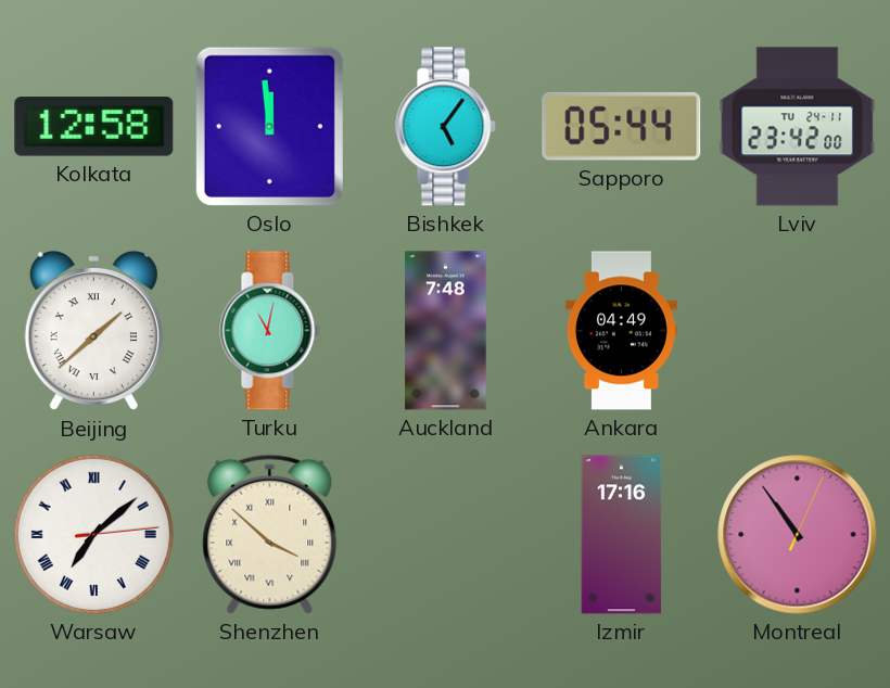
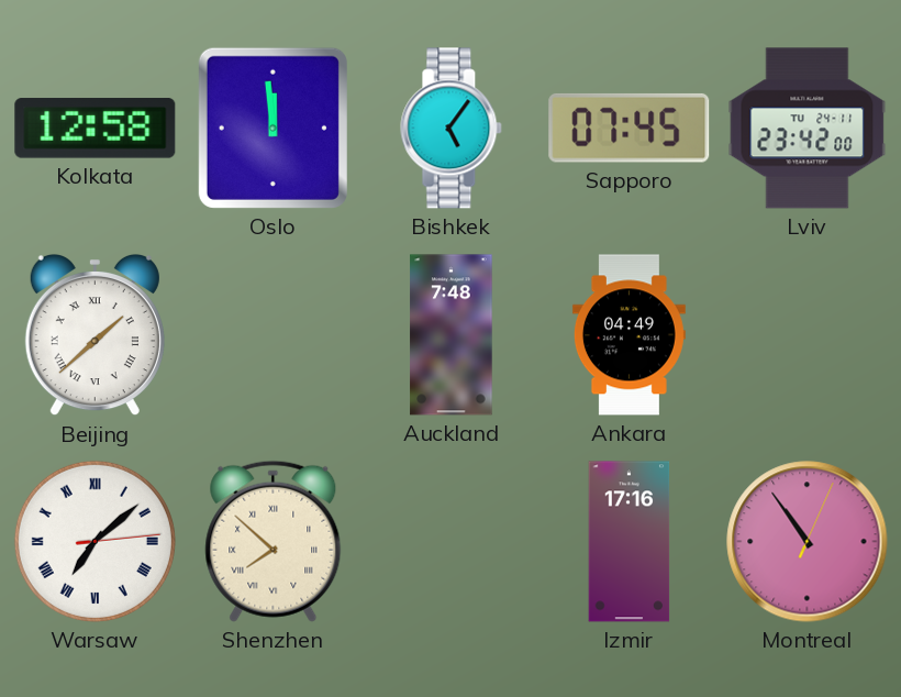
Sapporo: 05:44 -> 07:45
Turku: 11:02 -> none
Shenzhen: 3:52 -> 7:52
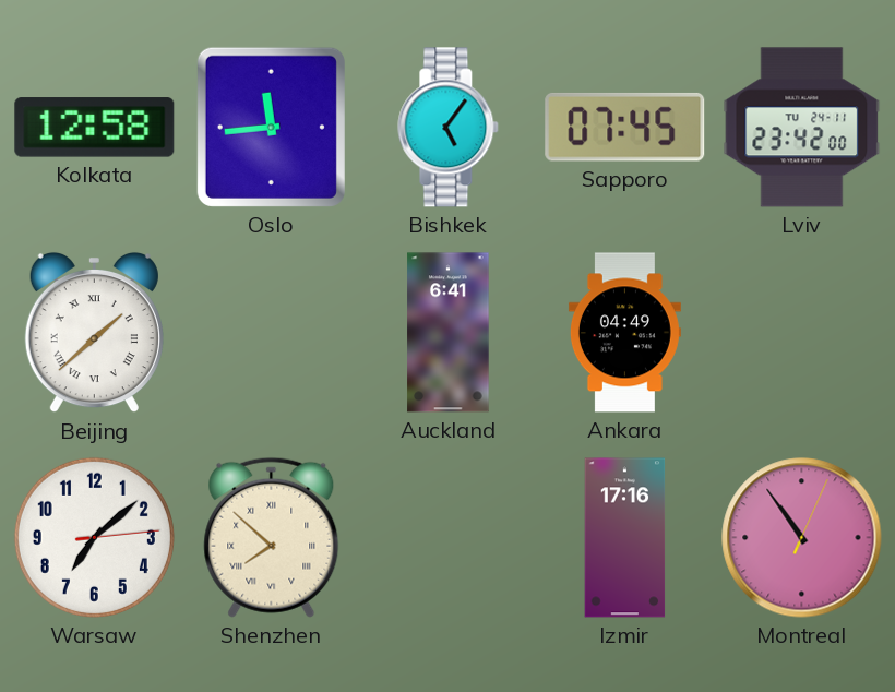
Oslo: 11:59 -> 11:44
Auckland: 7:48 -> 6:41
Warsaw numerals: Roman -> Arabic
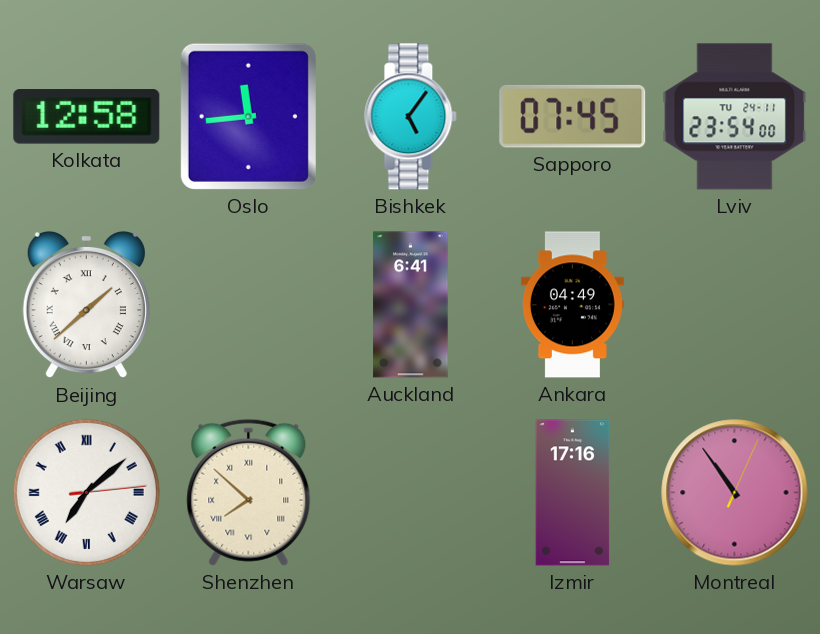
Lviv: 23:42 -> 23:54
Warsaw numerals: Arabic -> Roman
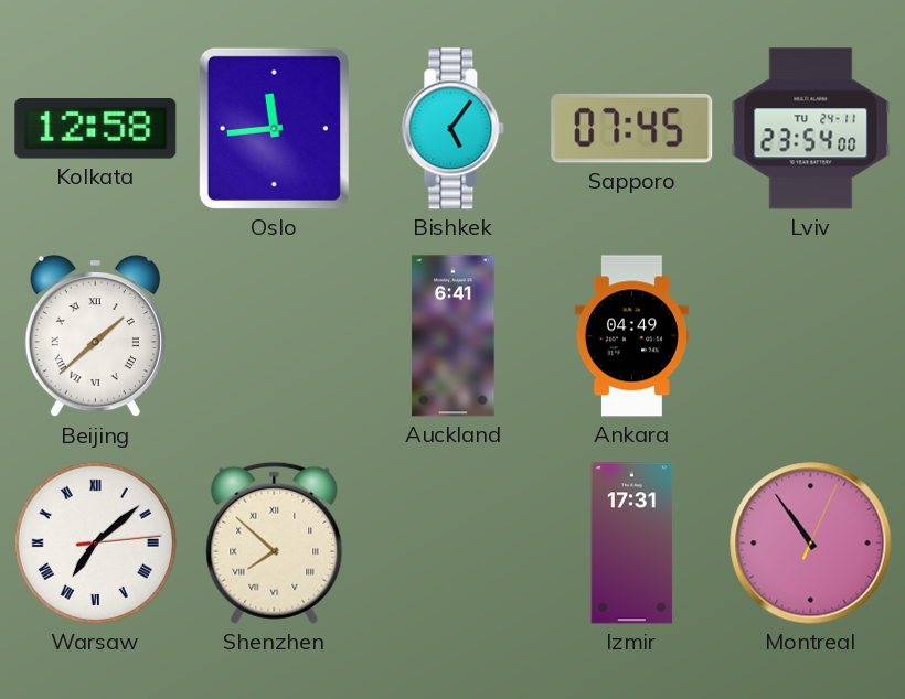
Izmir: 17:16 -> 17:31
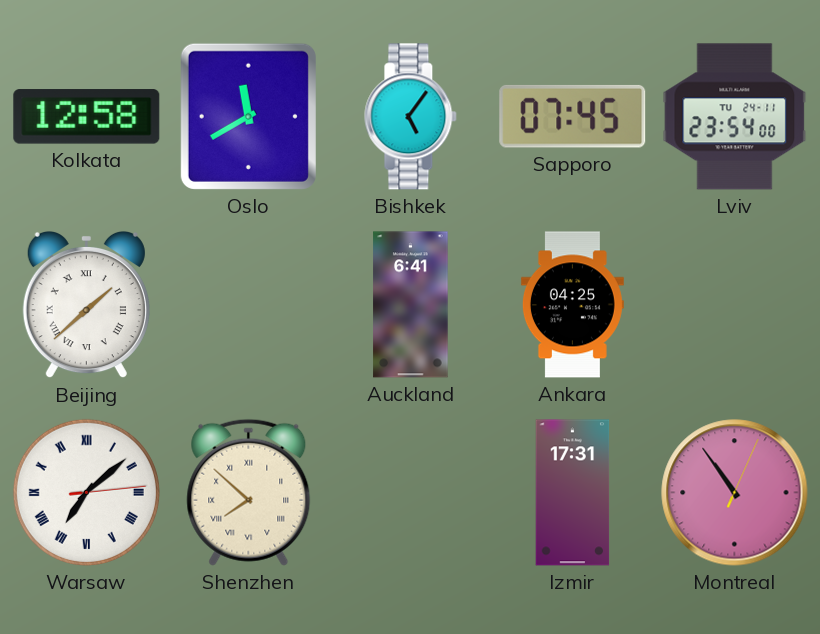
Oslo: 11:44 -> 11:40
Ankara: 04:49 -> 04:25
